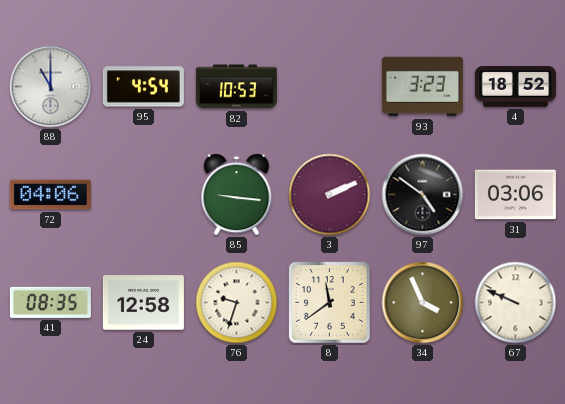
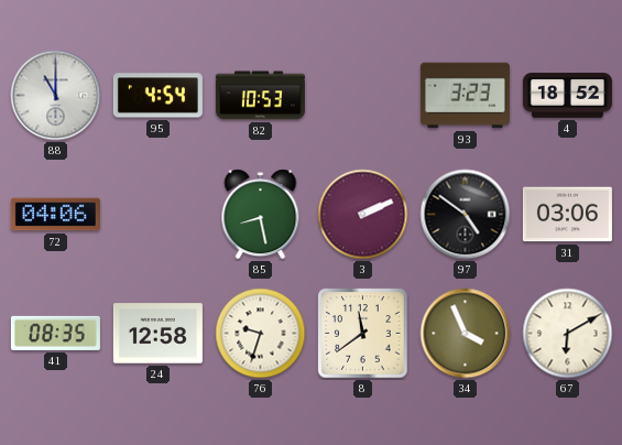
85: 9:16 -> 8:28
67: 9:49 -> 6:10
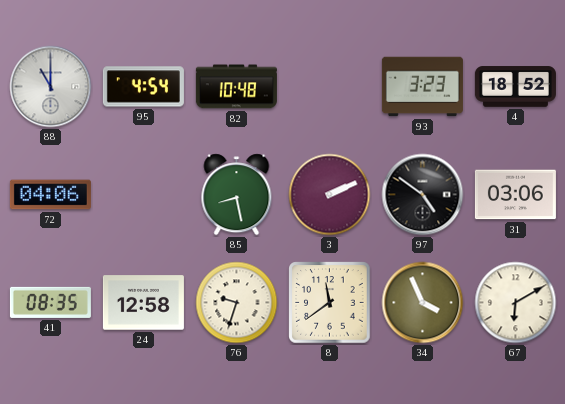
82: 10:53 -> 10:48
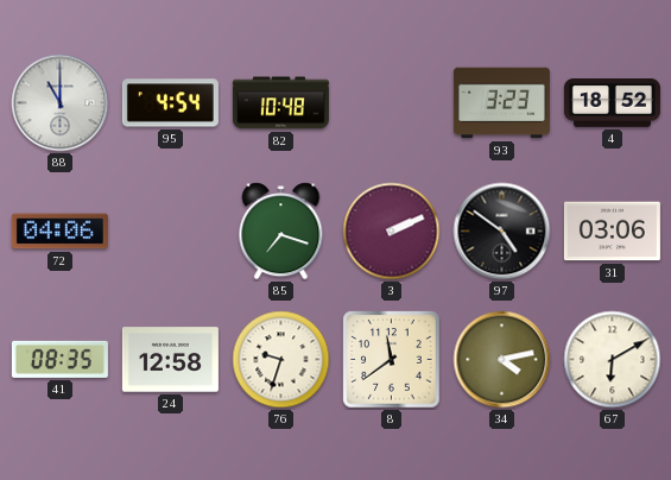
85: 8:28 -> 7:18
34: 3:56 -> 4:13
